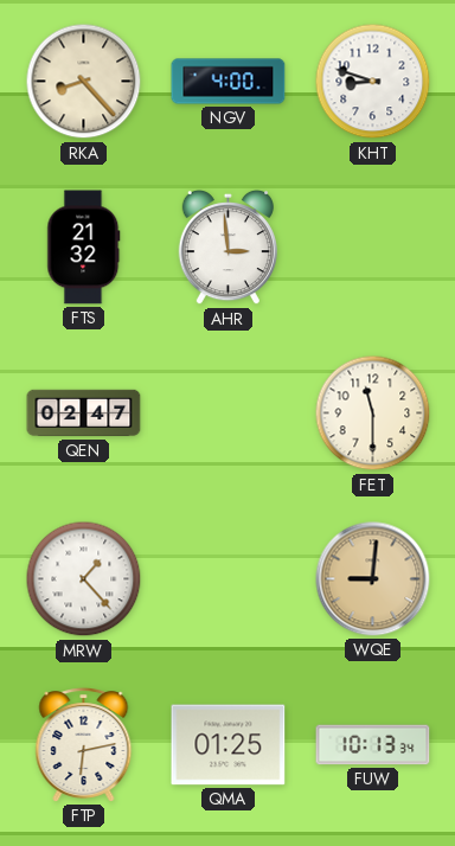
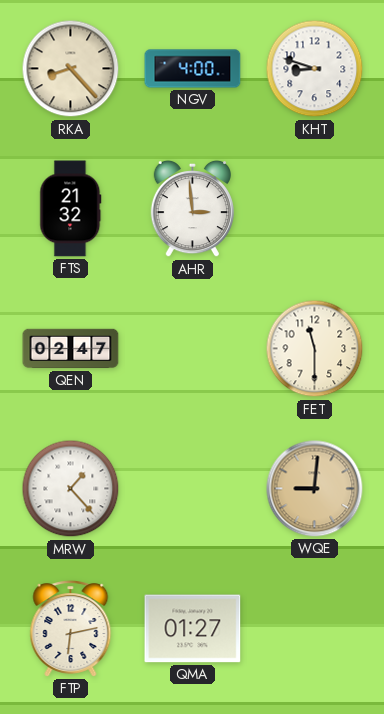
QMA: 01:25 -> 01:27
FUW: 10:13 -> none
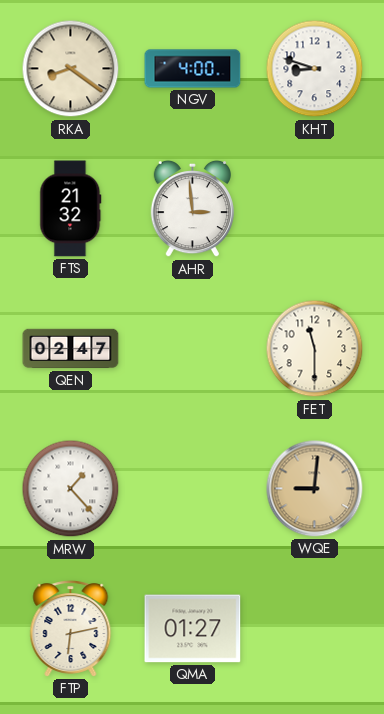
RKA: 8:23 -> 8:21
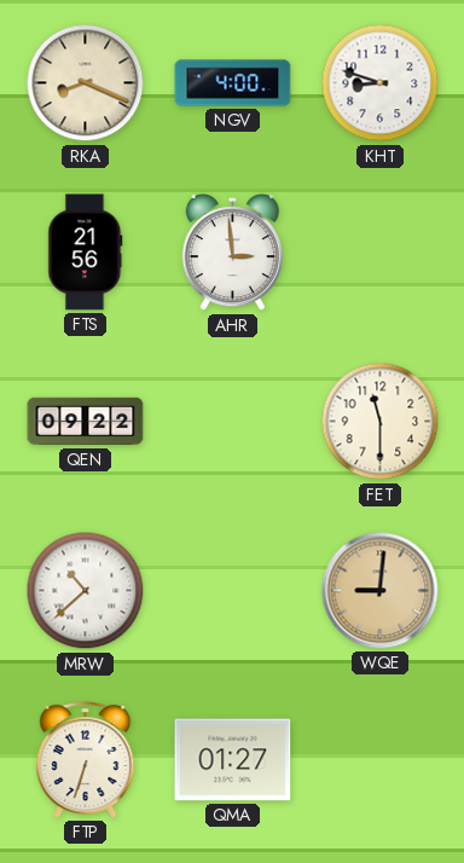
RKA: 8:21 -> 8:19
FTS: 21:32 -> 21:56
QEN: 02:47 -> 09:22
MRW: 1:23 -> 10:38
FTP: 6:13 -> 6:33
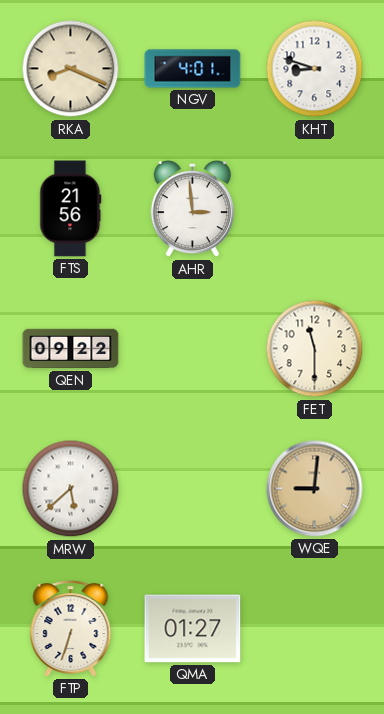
NGV: 4:00 -> 4:01
MRW: 10:38 -> 5:38
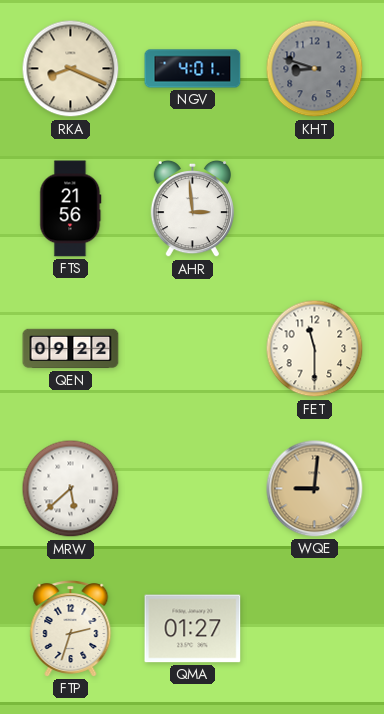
KHT dial: white -> grey
FTP: 6:33 -> 2:33
